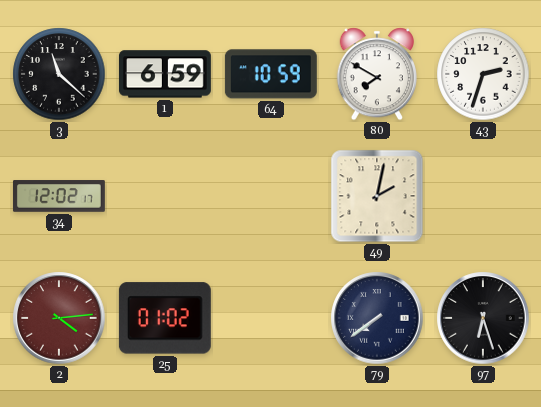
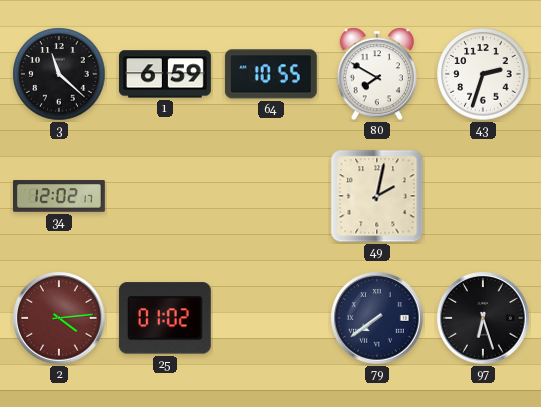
64: 10:59 -> 10:55
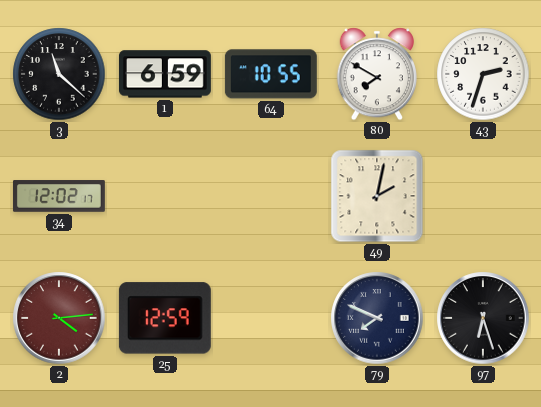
25: 01:02 -> 12:59
79: 7:39 -> 7:49
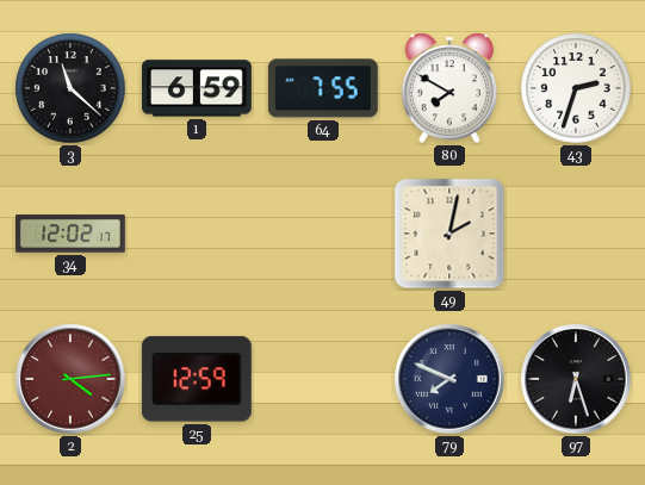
64: 10:55 -> 7:55
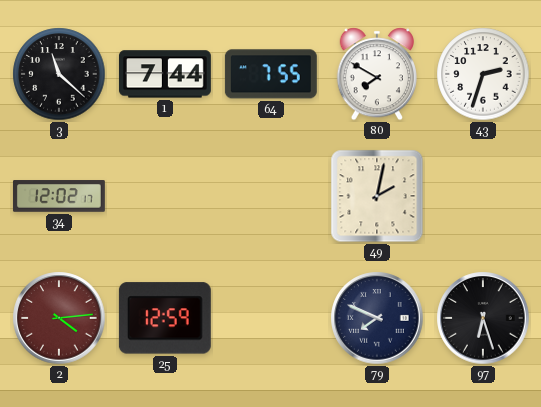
1: 6:59 -> 7:44
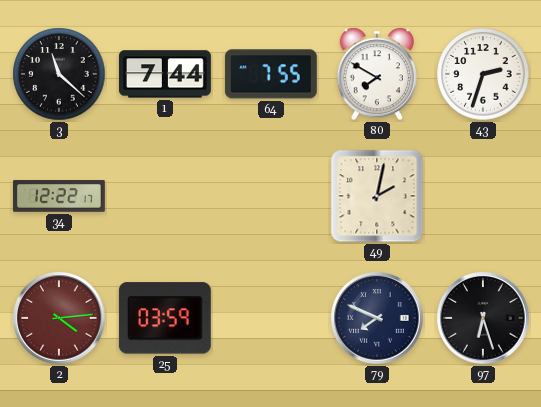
34: 12:02 -> 12:22
25: 12:59 -> 03:59
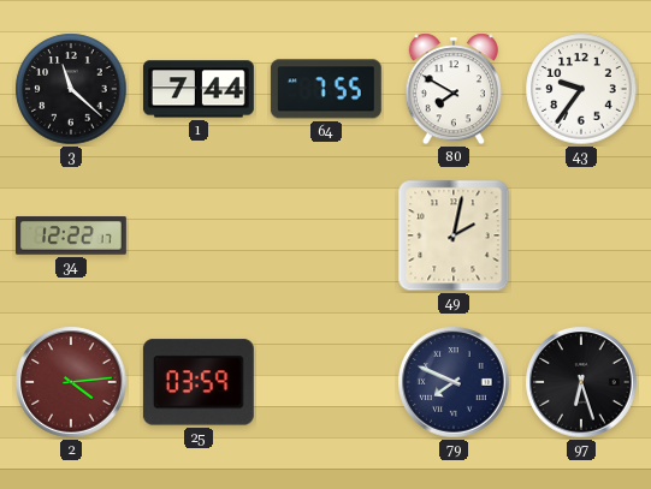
43: 2:33 -> 9:36
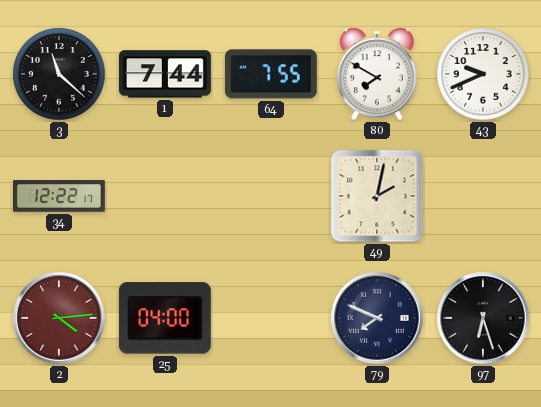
43: 9:36 -> 9:41
25: 03:59 -> 04:00
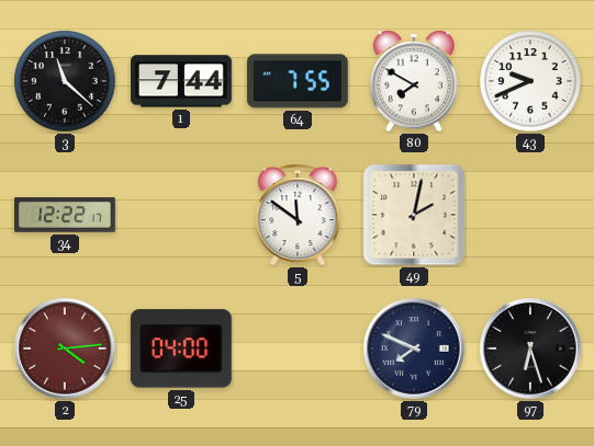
5: none -> 11:51
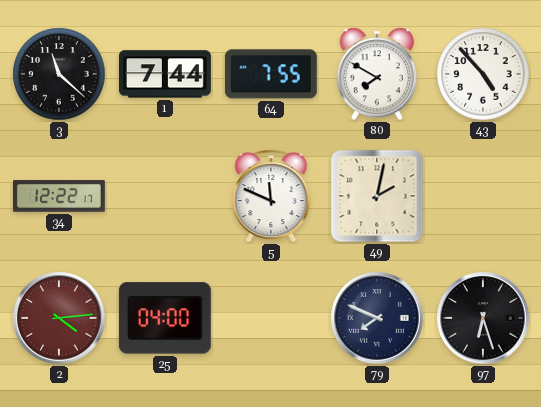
43: 9:41 -> 4:53
5: 11:51 -> 11:49
